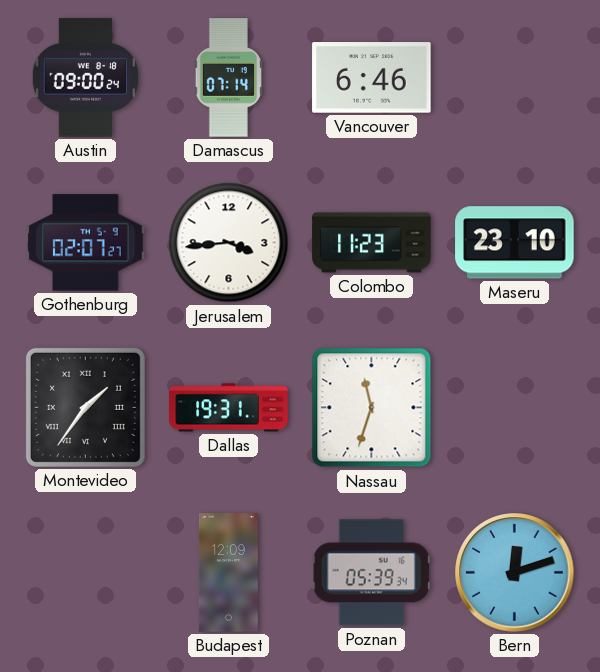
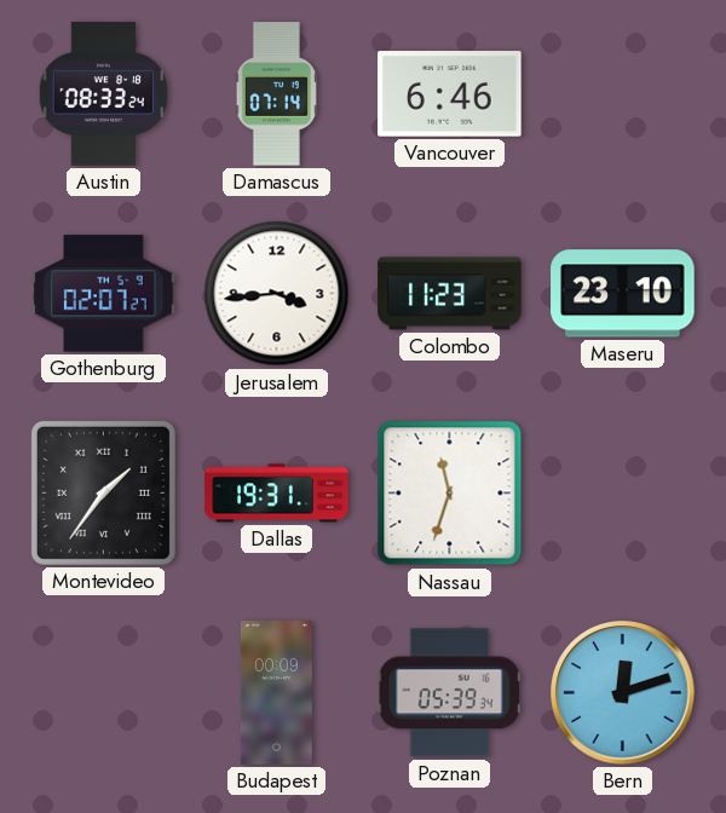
Austin: 09:00 -> 08:33
Budapest: 12:09 -> 00:09
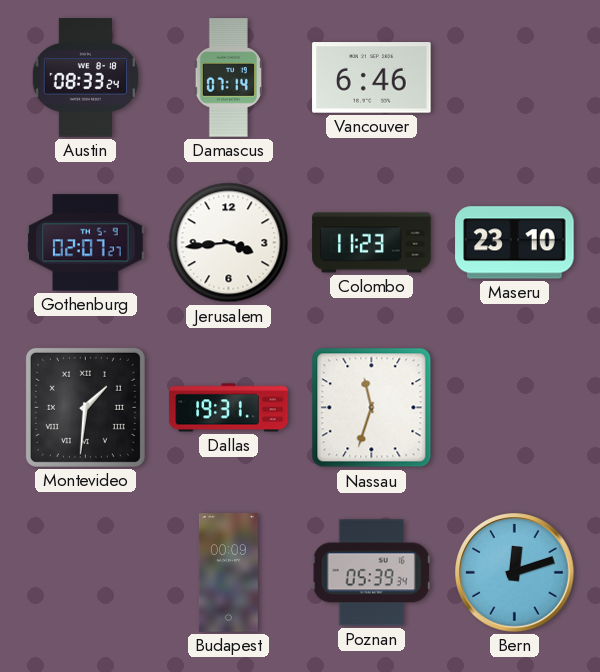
Montevideo: 1:36 -> 1:31
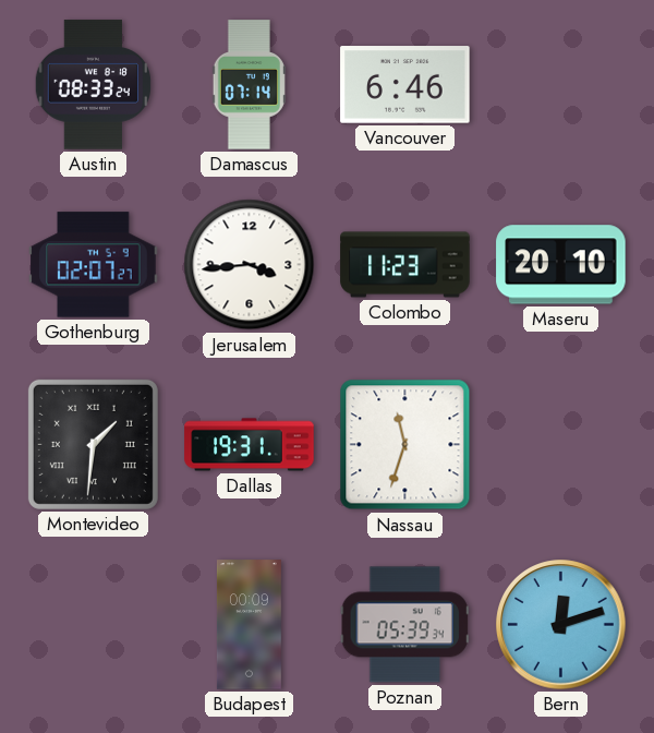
Maseru: 23:10 -> 20:10
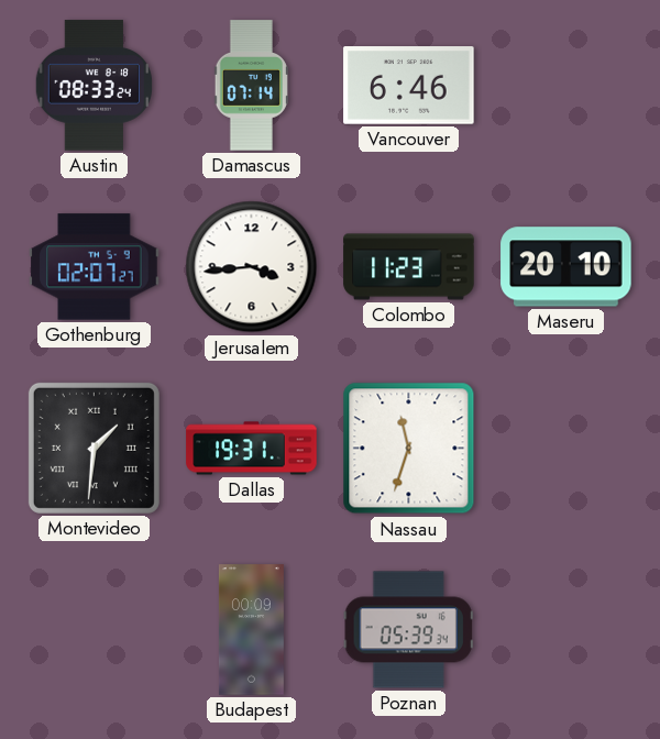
Bern: 12:12 -> none
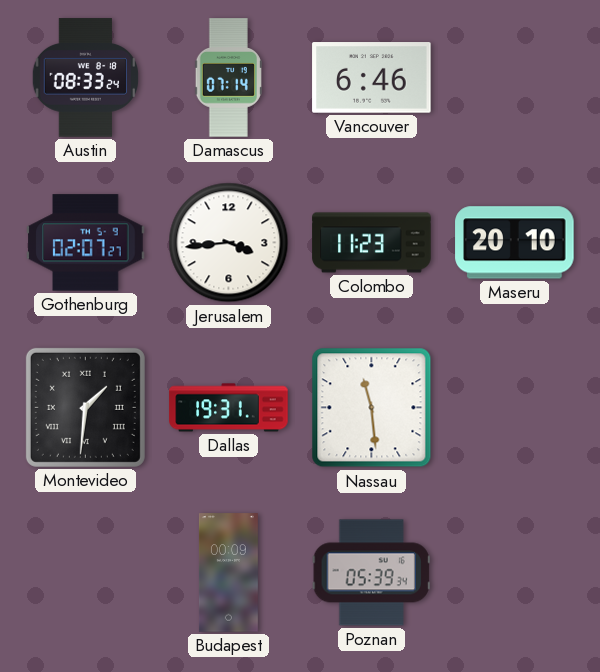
Nassau: 11:33 -> 11:29
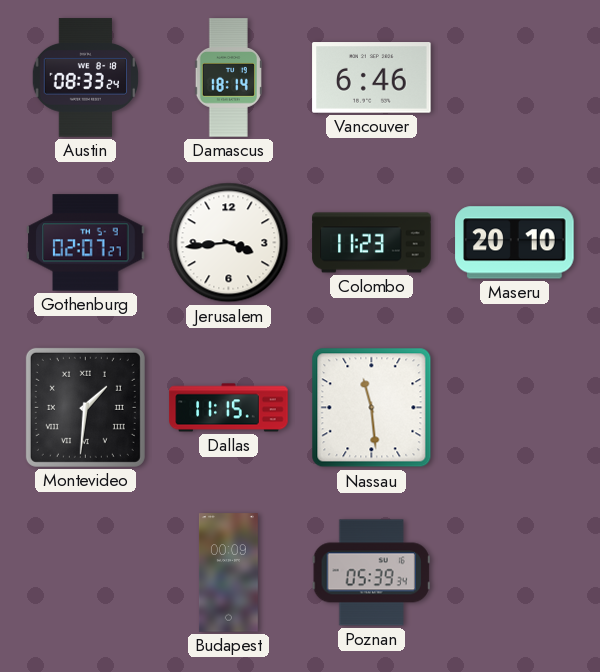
Damascus: 07:14 -> 18:14
Dallas: 19:31 -> 11:15
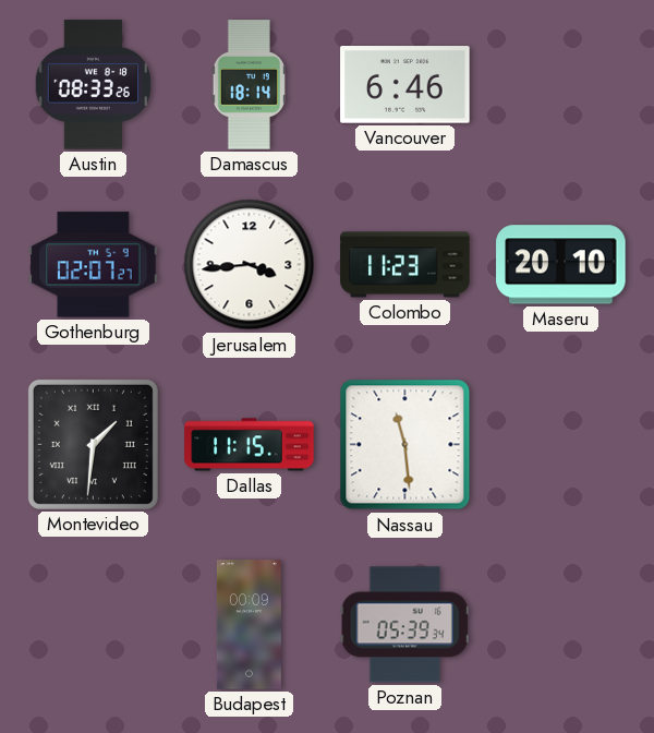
Austin: 08:33:24 -> 08:33:26
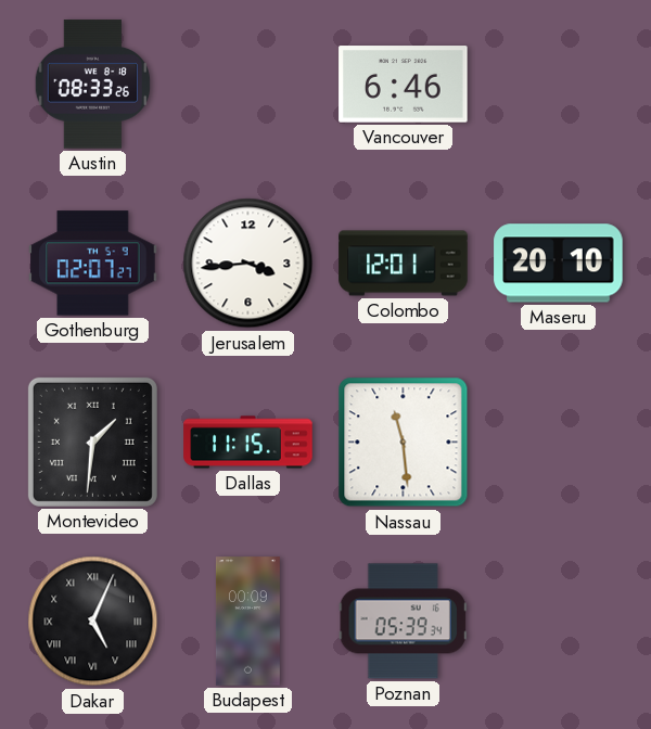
Damascus: 18:14 -> none
Colombo: 11:23 -> 12:01
Dakar: none -> 5:04
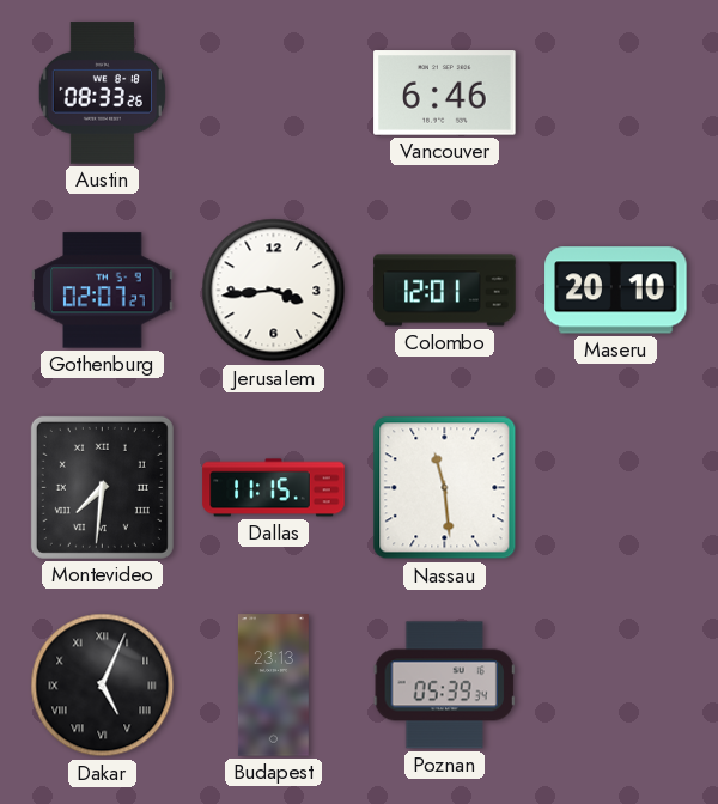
Montevideo: 1:31 -> 7:31
Budapest: 00:09 -> 23:13
